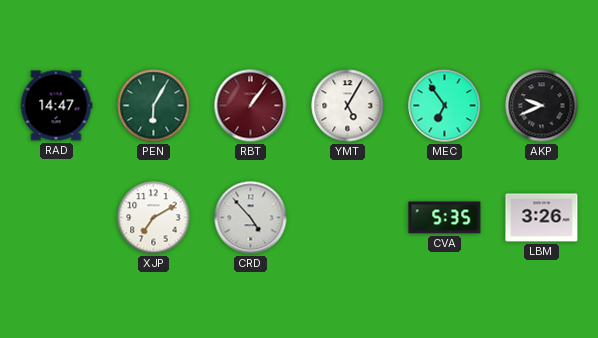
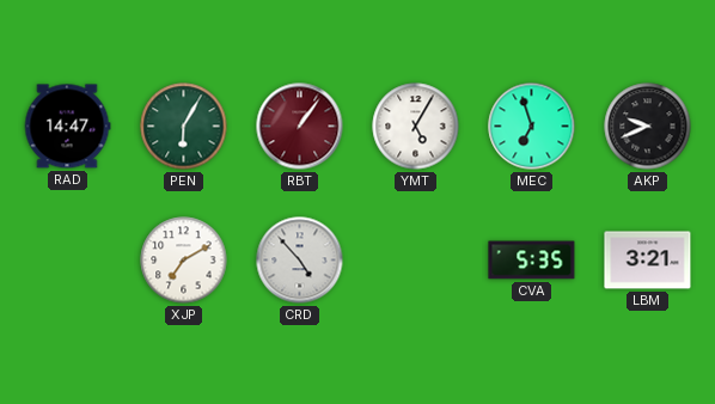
MEC: 6:54 -> 6:57
LBM: 3:26 -> 3:21
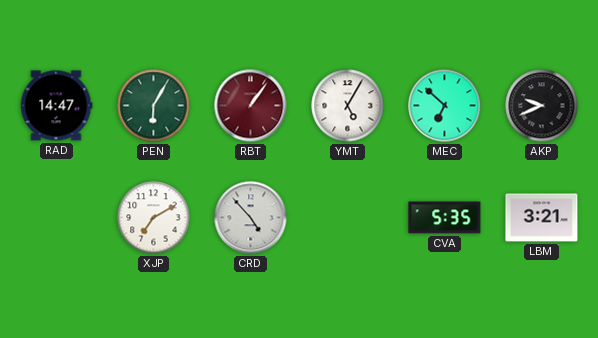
MEC: 6:57 -> 6:52
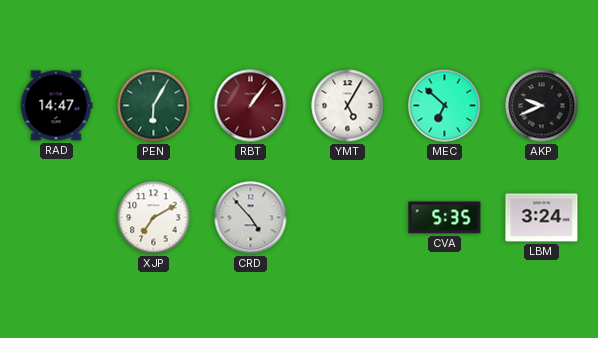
LBM: 3:21 -> 3:24
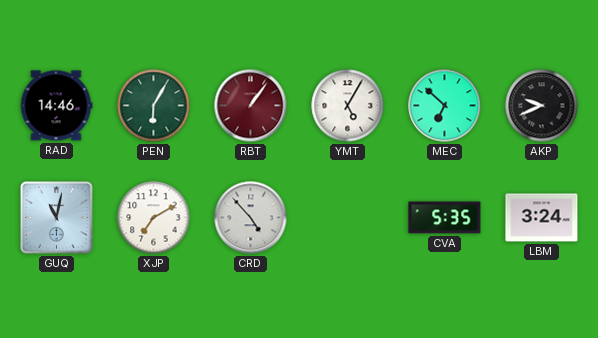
RAD: 14:47 -> 14:46
GUQ: none -> 11:02
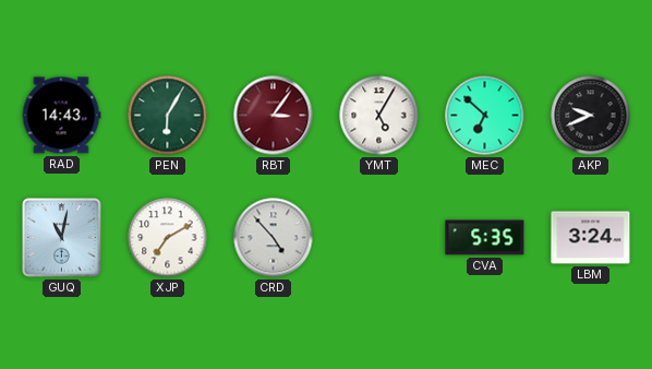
RAD: 14:46 -> 14:43
RBT: 1:06 -> 3:06
